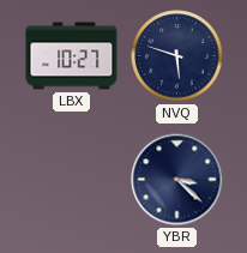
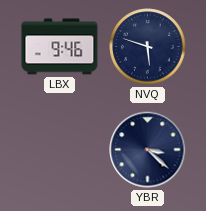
LBX: 10:27 -> 9:46
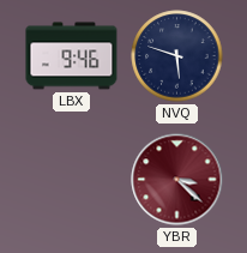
YBR dial: navy -> burgundy
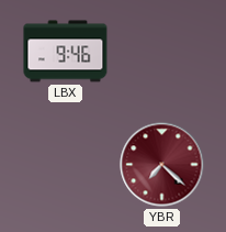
NVQ: 5:48 -> none
YBR: 3:22 -> 7:22
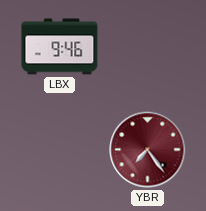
YBR: 7:22 -> 7:24
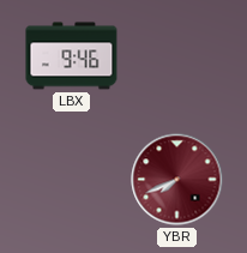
YBR: 7:24 -> 7:41
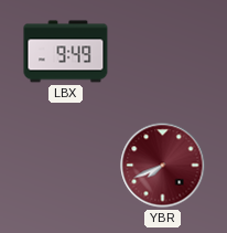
LBX: 9:46 -> 9:49
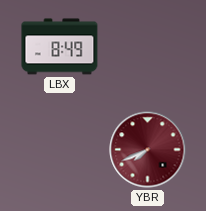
LBX: 9:49 -> 8:49
